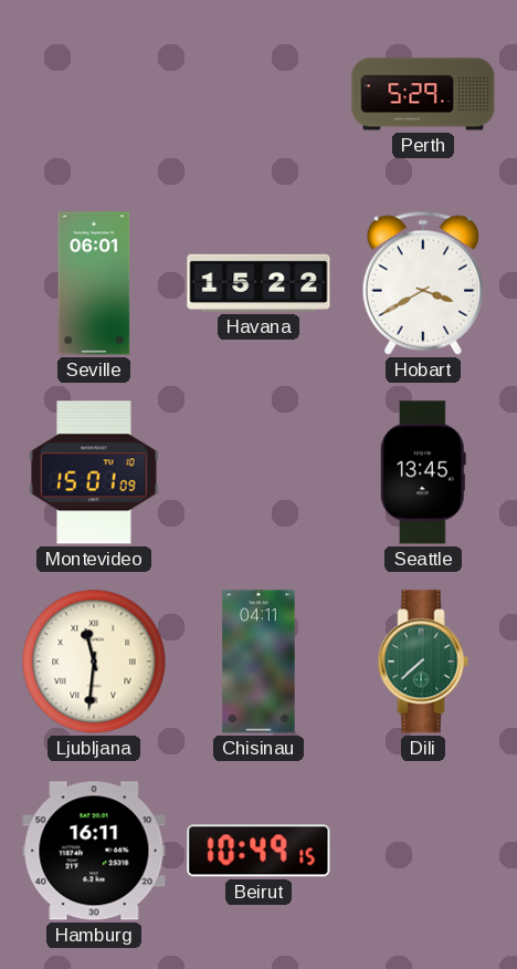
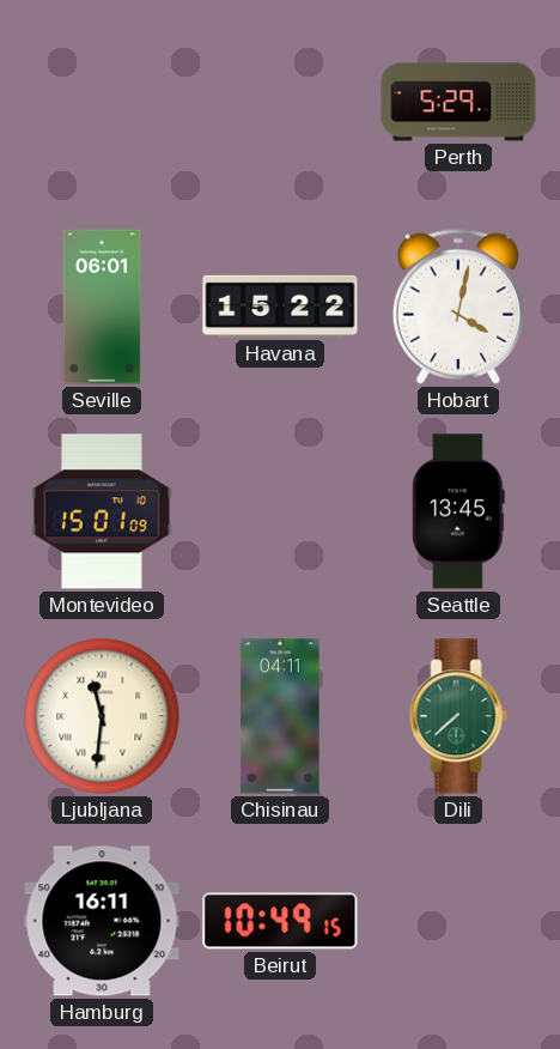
Hobart: 3:40 -> 4:02
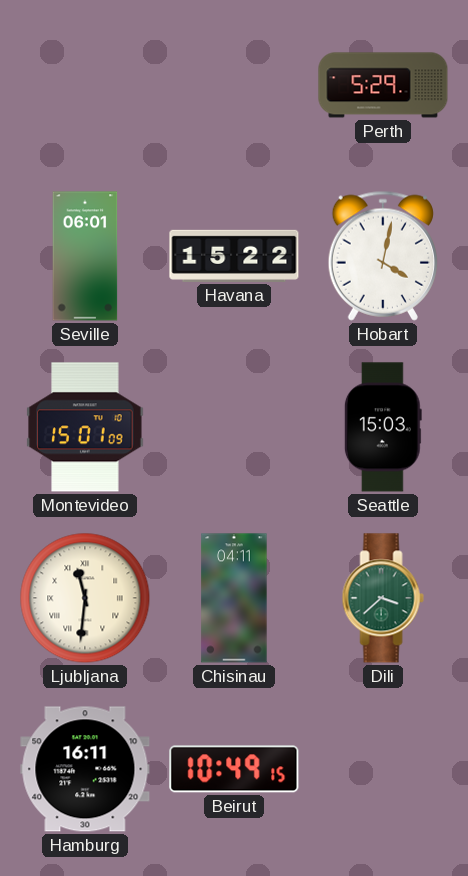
Seattle: 13:45 -> 15:03
Dili: 7:38 -> 3:38
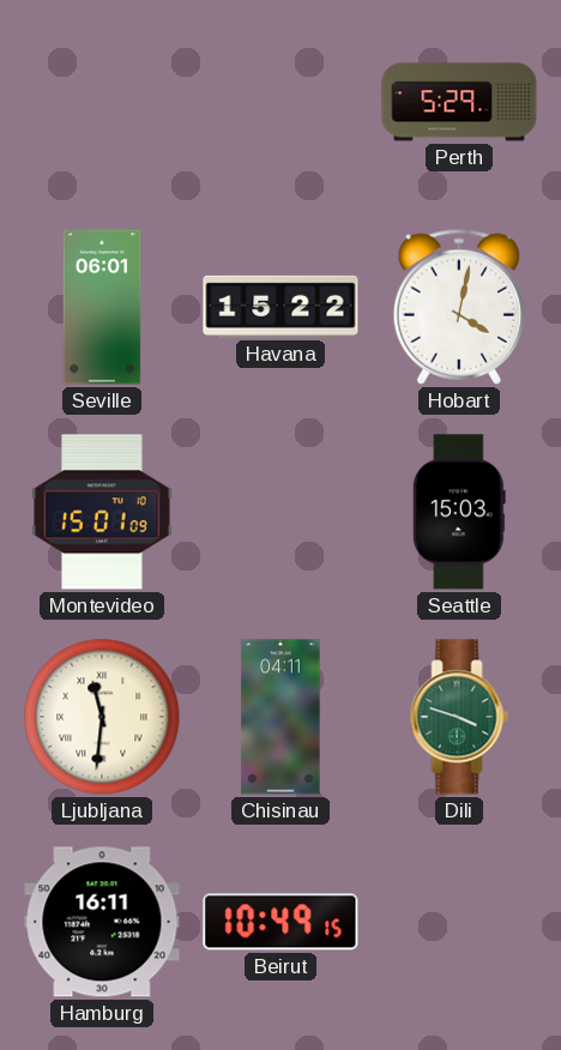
Dili: 3:38 -> 3:48
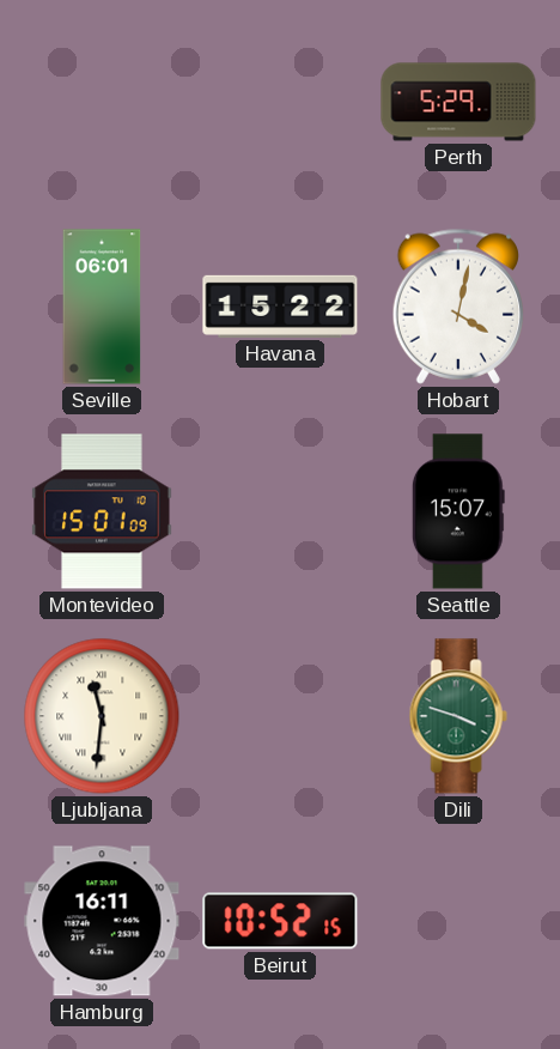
Seattle: 15:03 -> 15:07
Chisinau: 04:11 -> none
Beirut: 10:49 -> 10:52
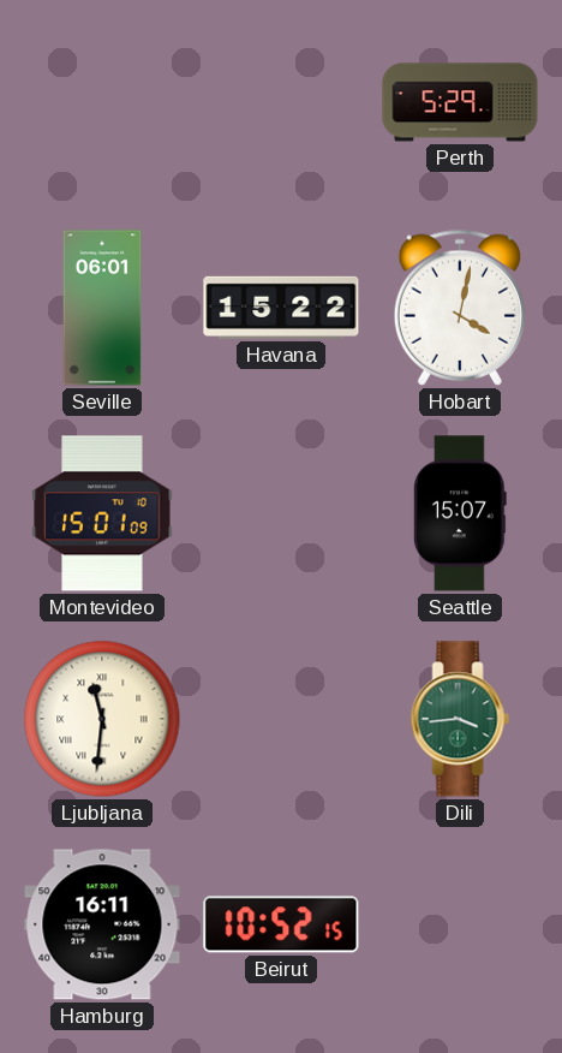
Dili: 3:48 -> 3:44
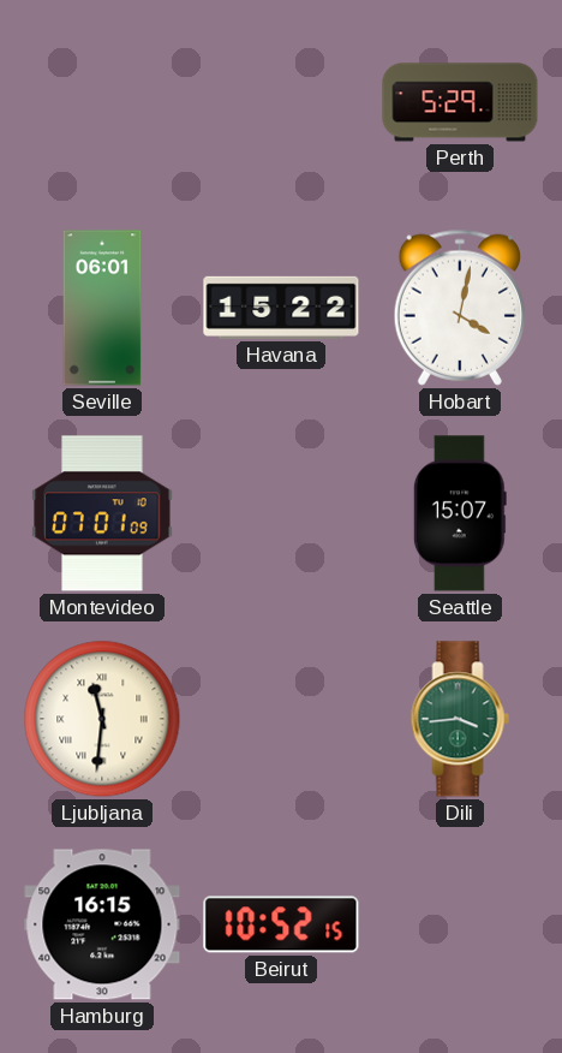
Montevideo: 15:01 -> 07:01
Hamburg: 16:11 -> 16:15
